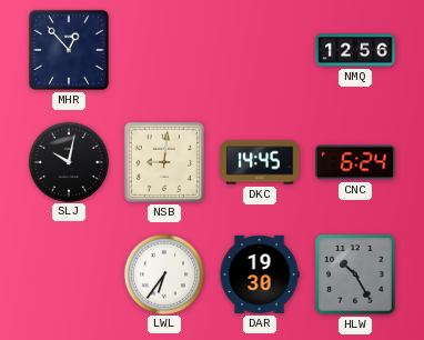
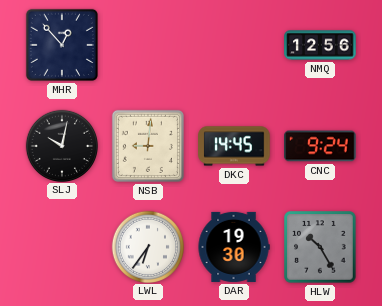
CNC: 6:24 -> 9:24
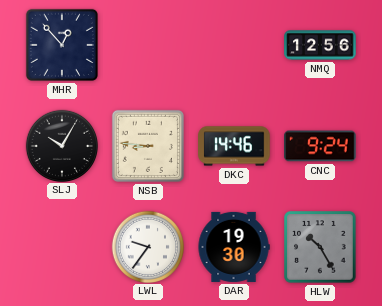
SLJ: 10:02 -> 10:05
NSB: 9:01 -> 8:46
DKC: 14:45 -> 14:46
LWL: 6:36 -> 9:36
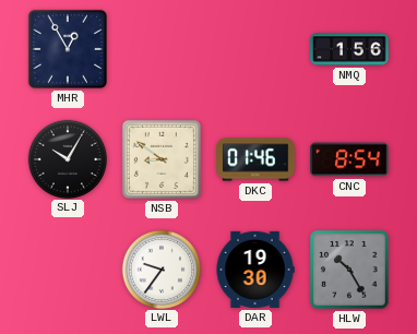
MHR: 12:53 -> 12:55
NMQ: 12:56 -> 1:56
NSB: 8:46 -> 8:51
DKC: 14:46 -> 01:46
CNC: 9:24 -> 8:54
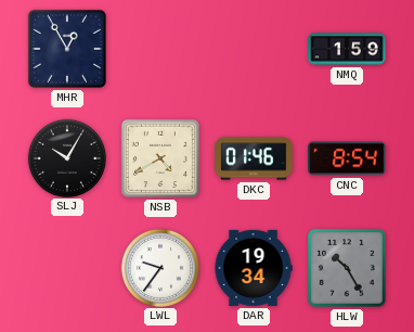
NMQ: 1:56 -> 1:59
NSB: 8:51 -> 4:40
DAR: 19:30 -> 19:34
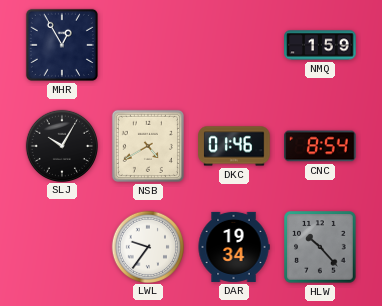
HLW: 10:25 -> 10:23
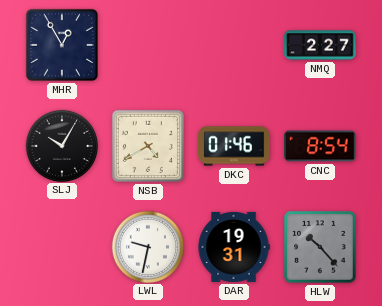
NMQ: 1:59 -> 2:27
LWL: 9:36 -> 9:32
DAR: 19:34 -> 19:31
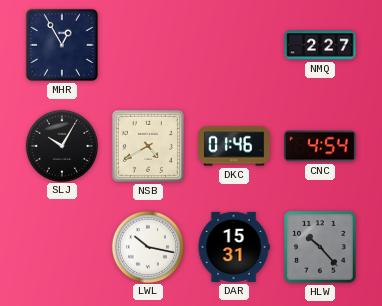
CNC: 8:54 -> 4:54
LWL: 9:32 -> 10:17
DAR: 19:31 -> 15:31
